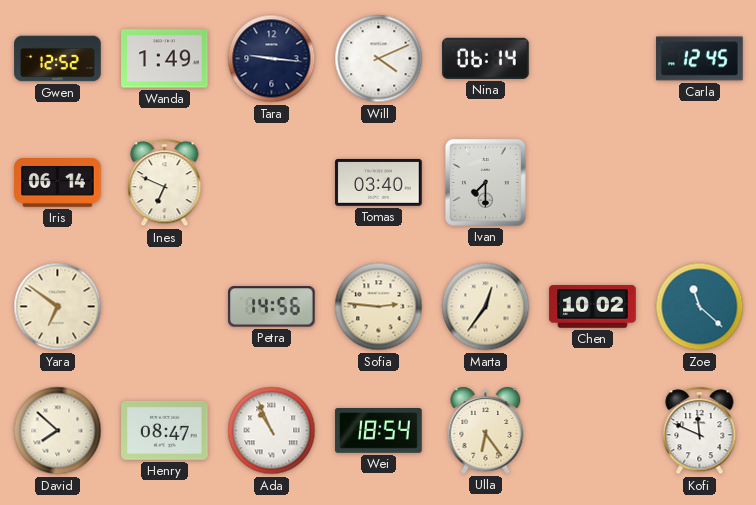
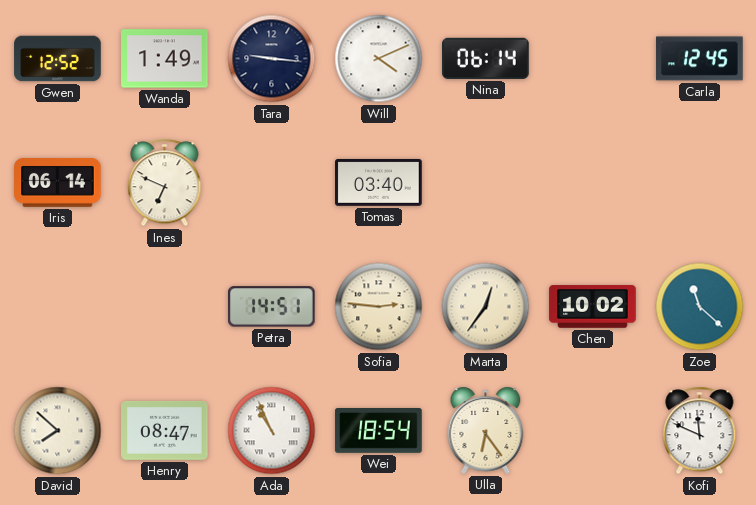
Ivan: 7:30 -> none
Yara: 6:51 -> none
Petra: 14:56 -> 14:51
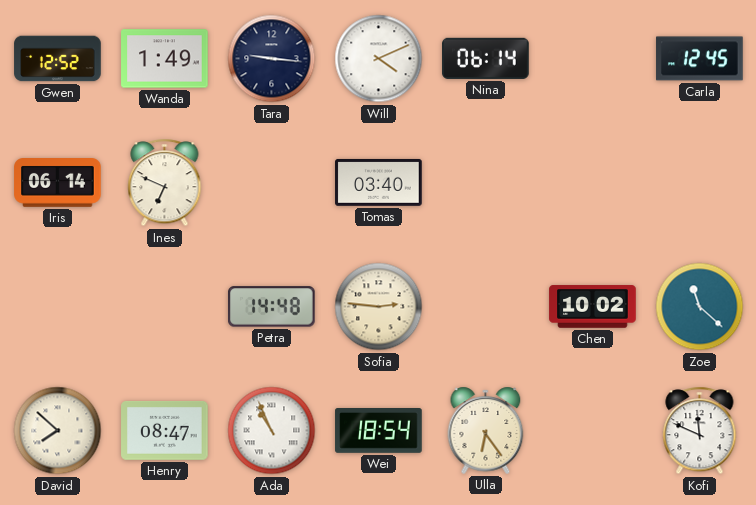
Petra: 14:51 -> 14:48
Marta: 12:36 -> none
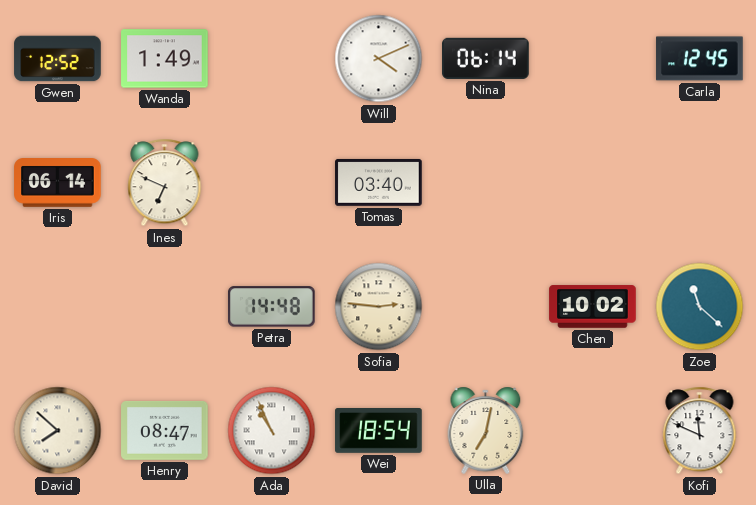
Tara: 9:16 -> none
Ulla: 6:24 -> 7:02
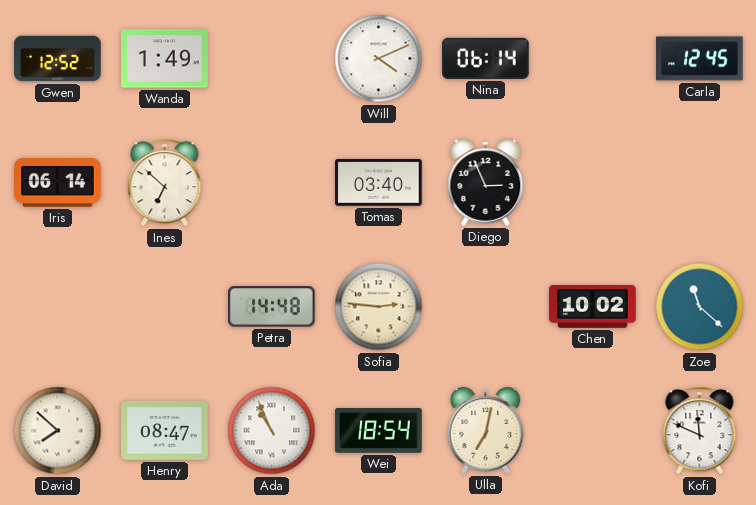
Ines: 6:49 -> 6:52
Diego: none -> 2:56
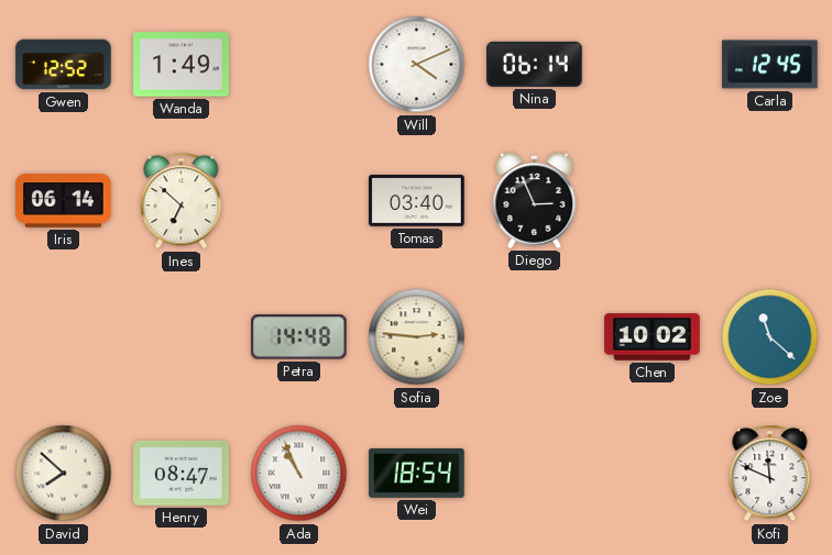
Ulla: 7:02 -> none
